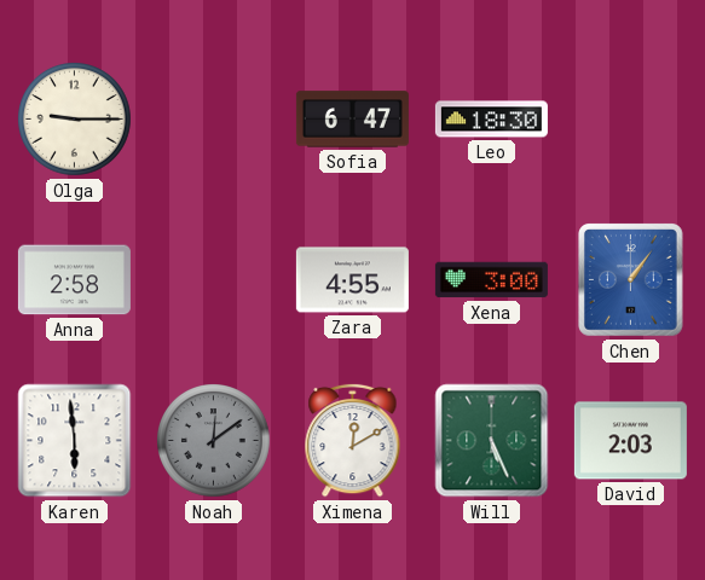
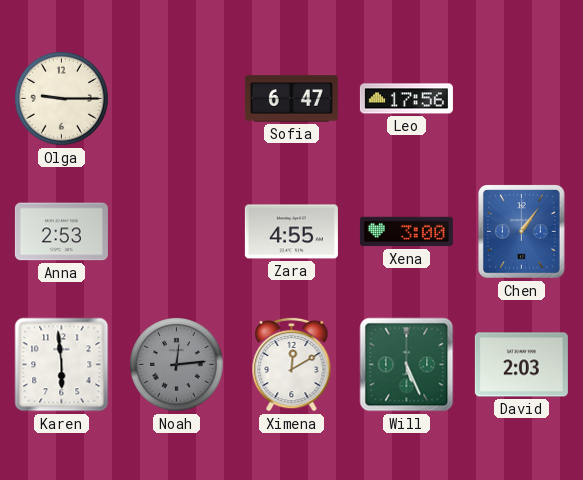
Leo: 18:30 -> 17:56
Anna: 2:58 -> 2:53
Noah: 12:09 -> 12:14
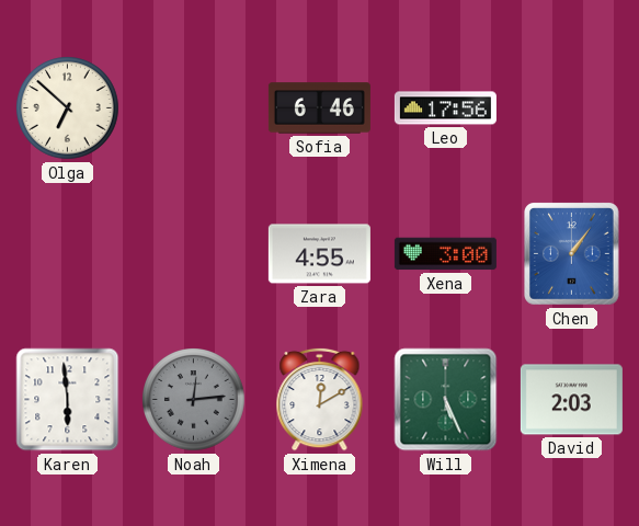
Olga: 9:15 -> 6:52
Sofia: 6:47 -> 6:46
Anna: 2:53 -> none
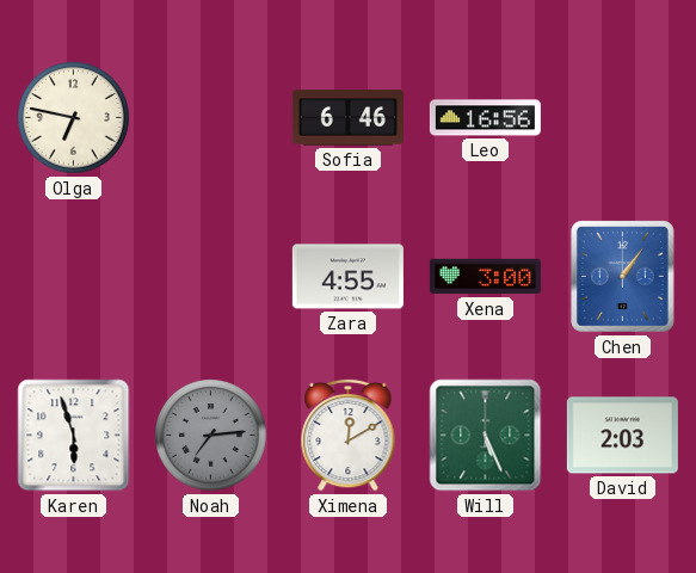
Olga: 6:52 -> 6:47
Leo: 17:56 -> 16:56
Karen: 5:59 -> 5:57
Noah: 12:14 -> 7:14
